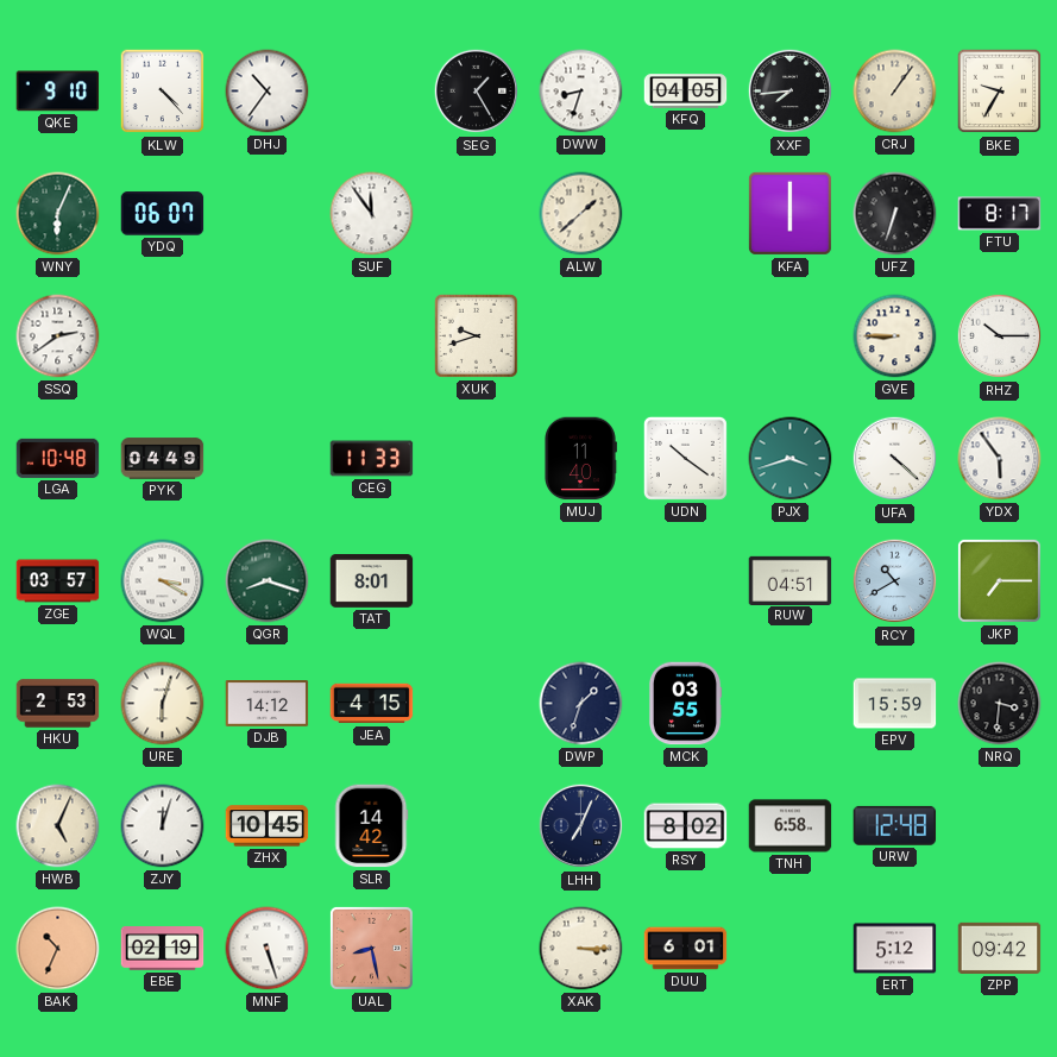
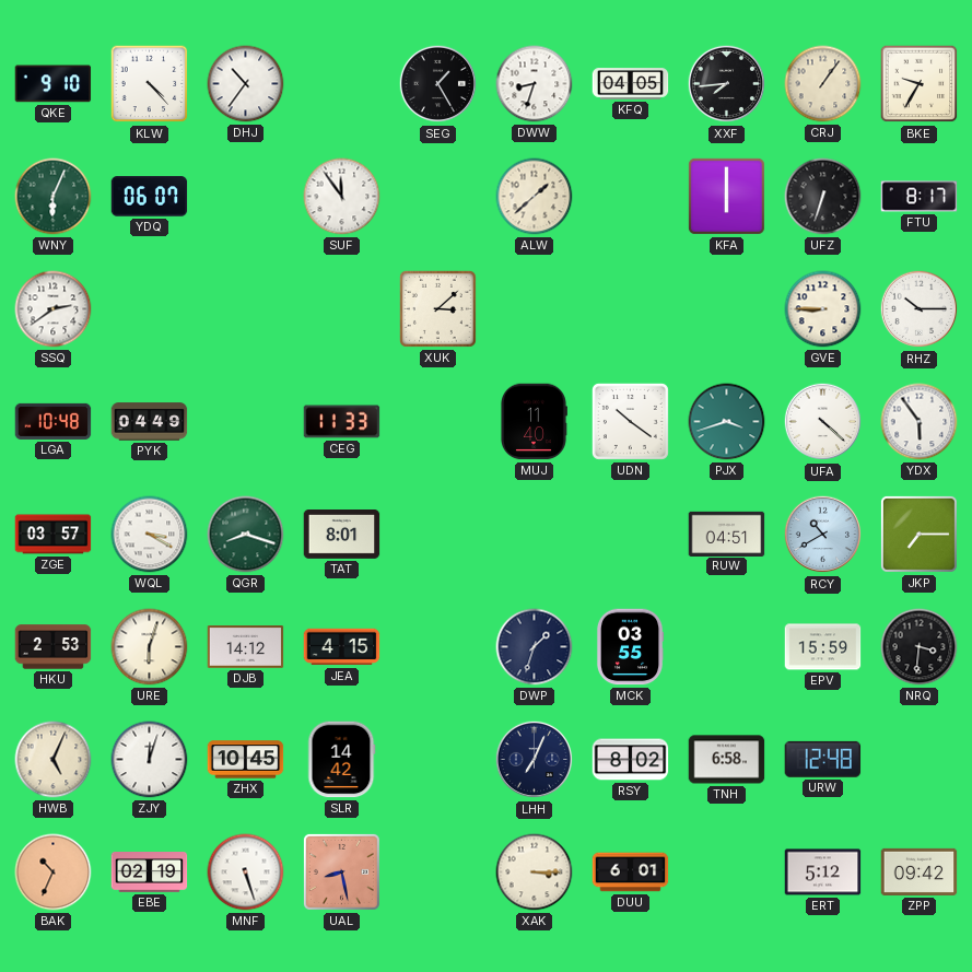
XUK: 9:42 -> 3:08
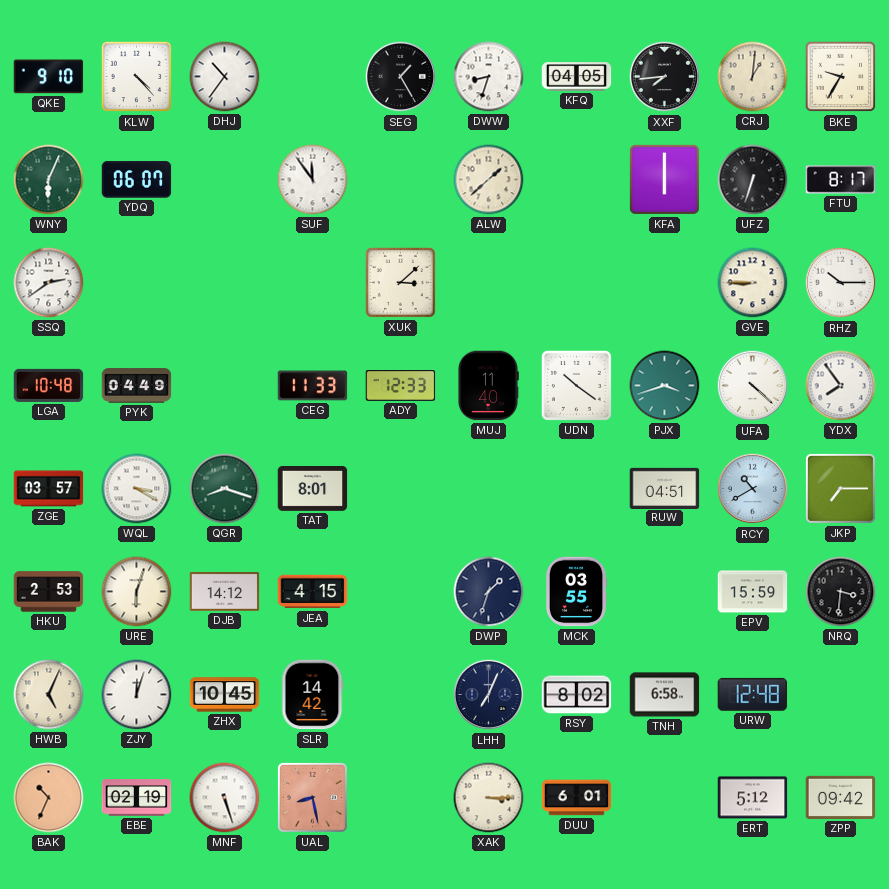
CRJ: 1:06 -> 1:01
ADY: none -> 12:33
YDX: 5:54 -> 7:54
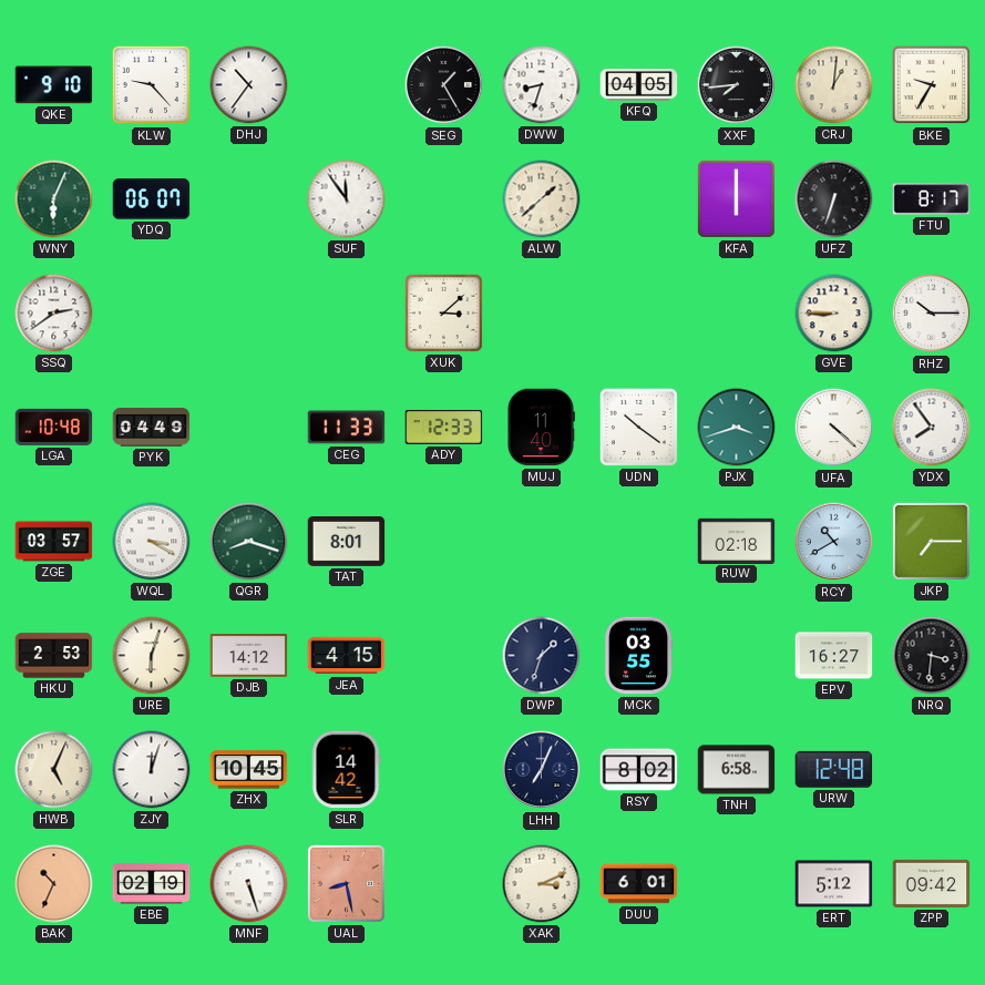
KLW: 4:23 -> 9:23
RUW: 04:51 -> 02:18
EPV: 15:59 -> 16:27
XAK: 3:15 -> 3:11
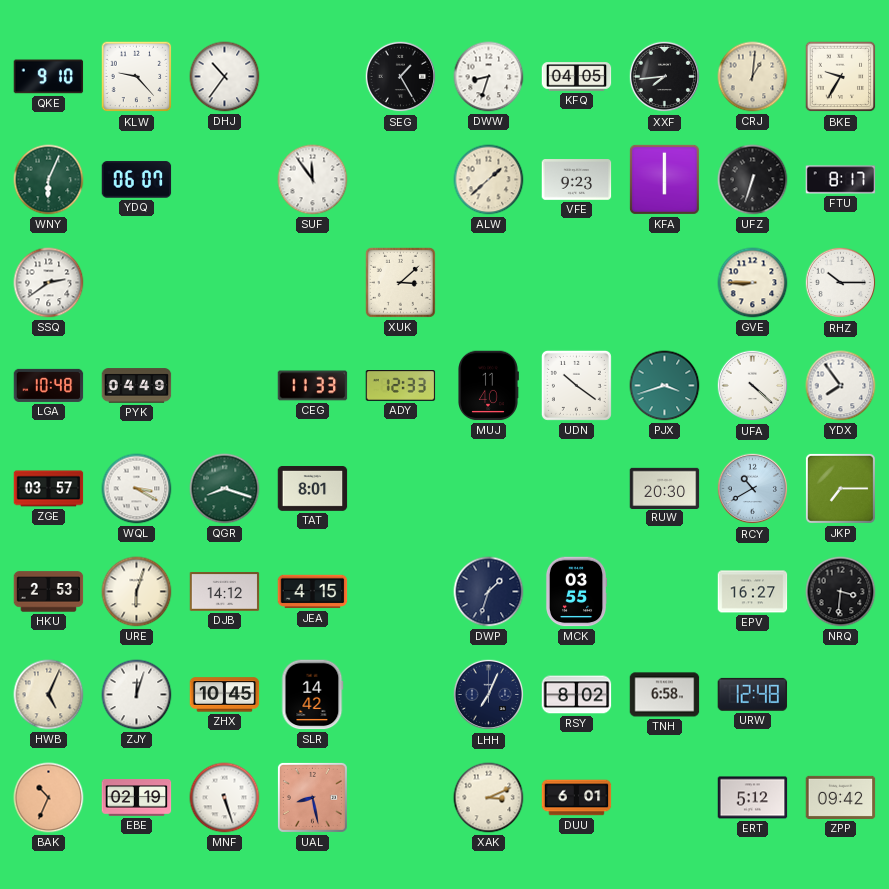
VFE: none -> 9:23
RUW: 02:18 -> 20:30
